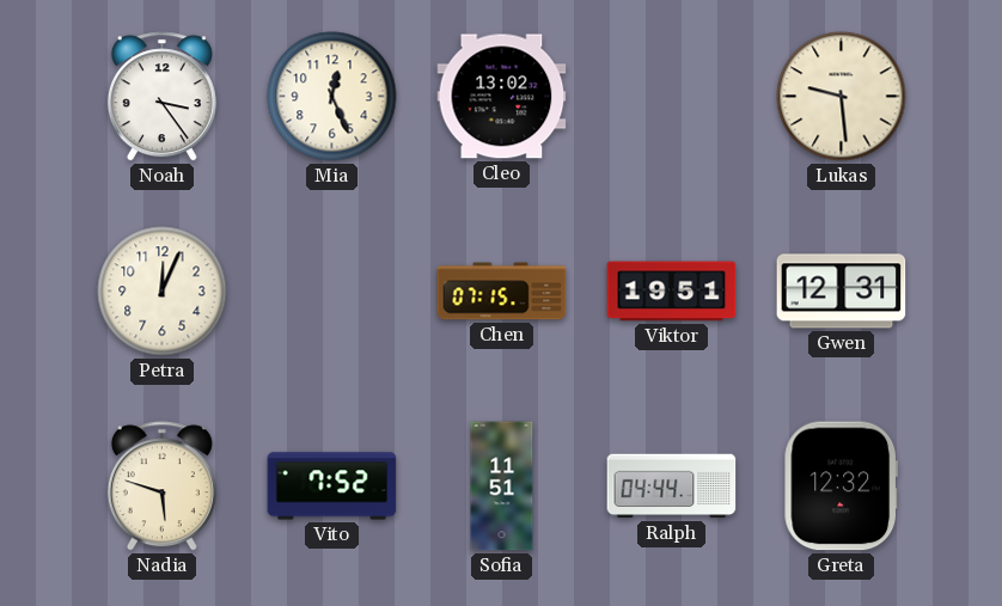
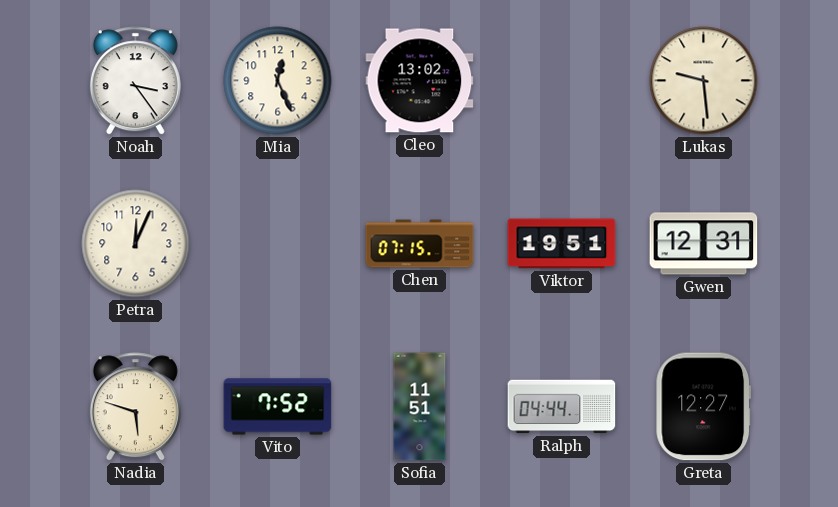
Greta: 12:32 -> 12:27
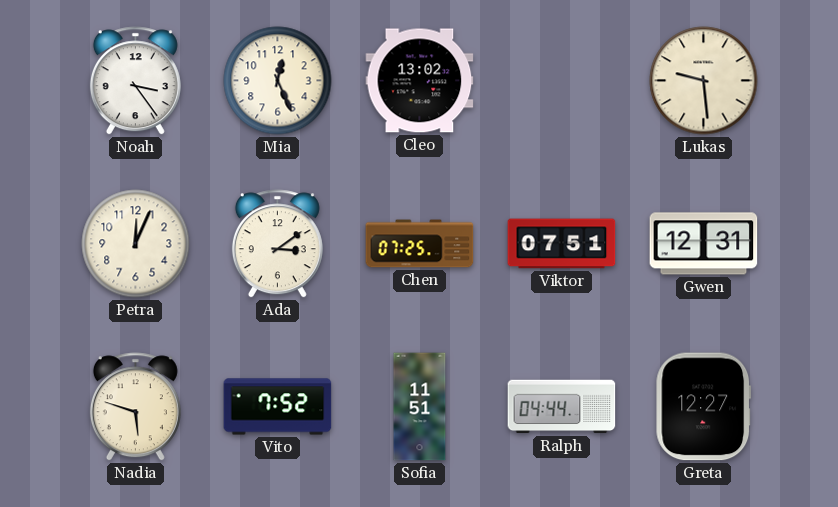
Ada: none -> 3:09
Chen: 07:15 -> 07:25
Viktor: 19:51 -> 07:51
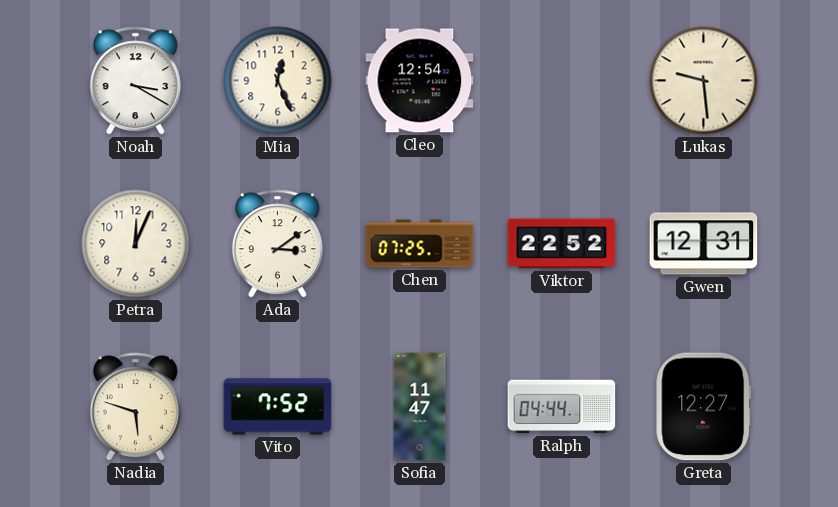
Noah: 3:24 -> 3:20
Cleo: 13:02 -> 12:54
Viktor: 07:51 -> 22:52
Sofia: 11:51 -> 11:47
